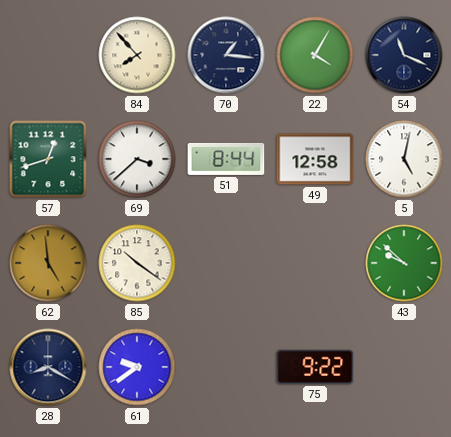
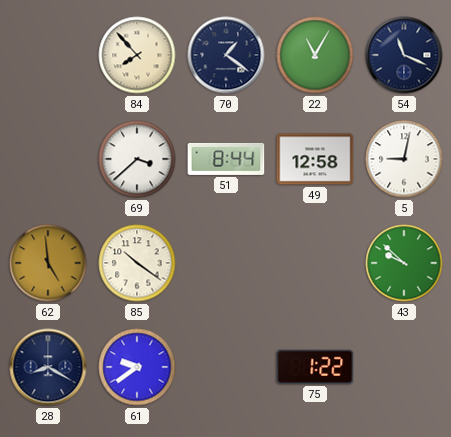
70: 1:16 -> 1:21
22: 4:05 -> 11:05
57: 12:42 -> none
5: 5:02 -> 9:02
75: 9:22 -> 1:22
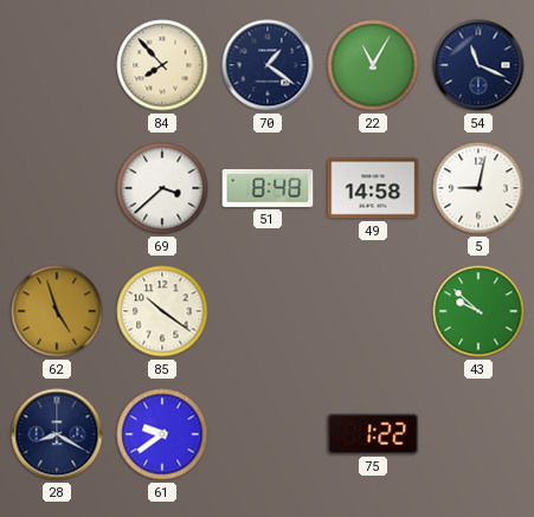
51: 8:44 -> 8:48
49: 12:58 -> 14:58
62: 4:59 -> 4:57
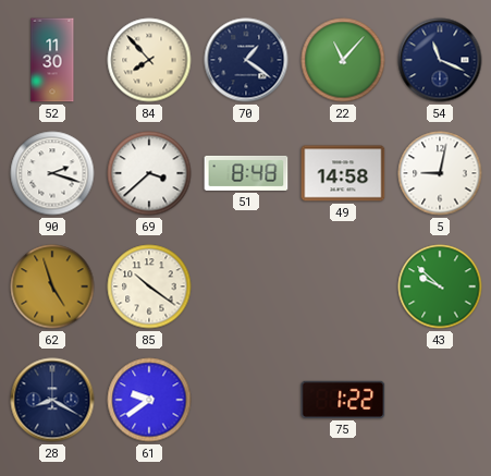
52: none -> 11:30
22: 11:05 -> 11:07
90: none -> 2:18
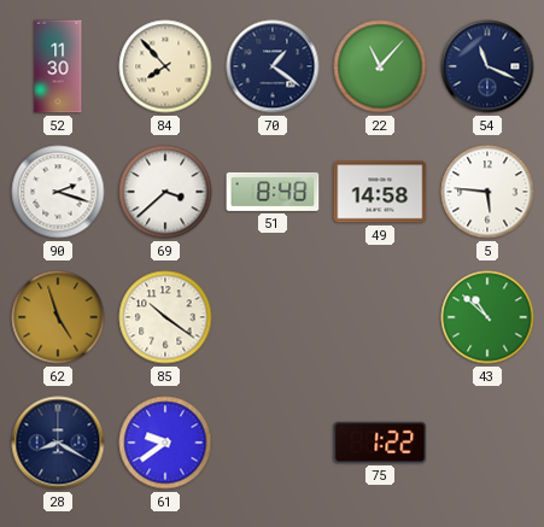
5: 9:02 -> 5:46
43: 9:52 -> 10:52
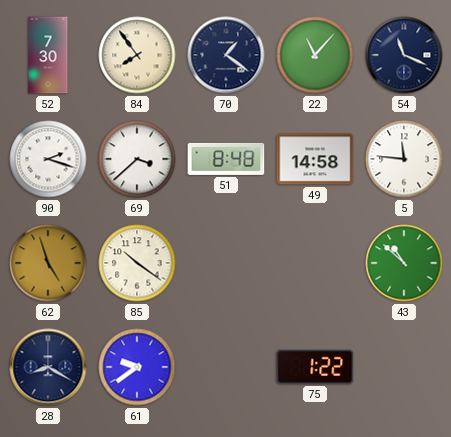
52: 11:30 -> 7:30
84: 7:53 -> 7:54
5: 5:46 -> 11:46
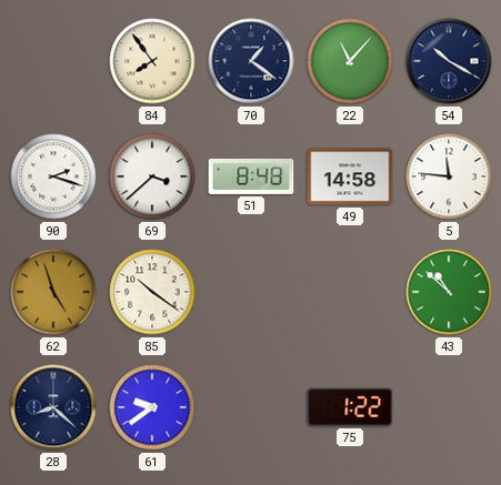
52: 7:30 -> none
54: 11:19 -> 10:20
28: 8:20 -> 8:22
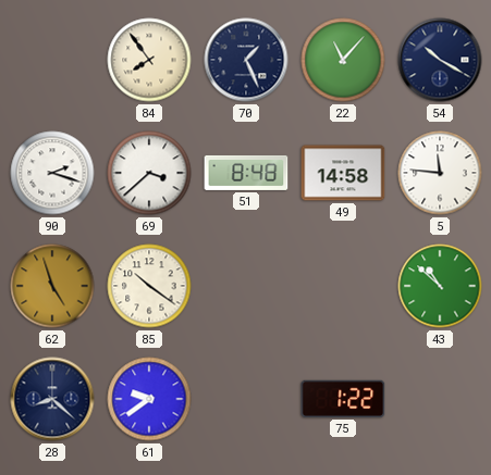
70: 1:21 -> 1:26
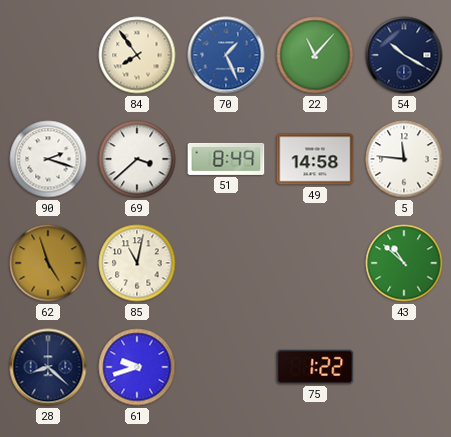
70 dial: navy -> blue
51: 8:48 -> 8:49
85: 10:21 -> 11:02
61: 9:39 -> 9:42
